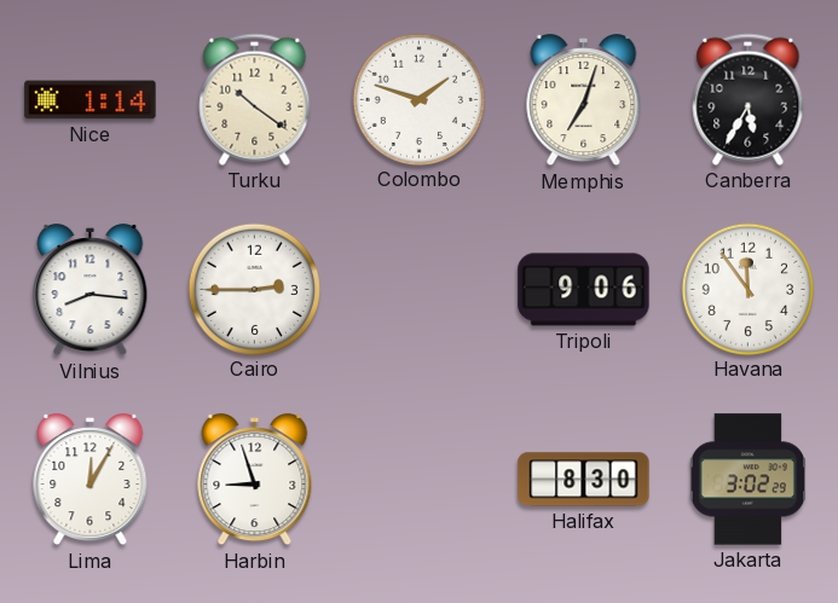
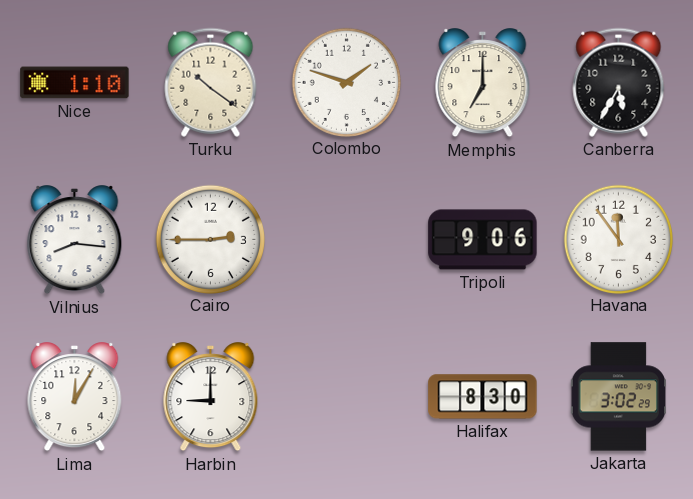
Nice: 1:14 -> 1:10
Memphis: 7:03 -> 7:00
Harbin: 8:57 -> 9:00
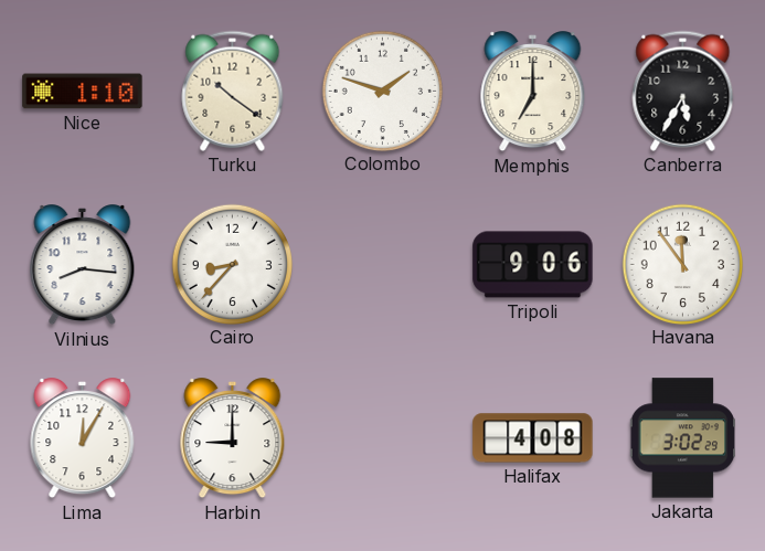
Cairo: 2:45 -> 8:37
Halifax: 8:30 -> 4:08
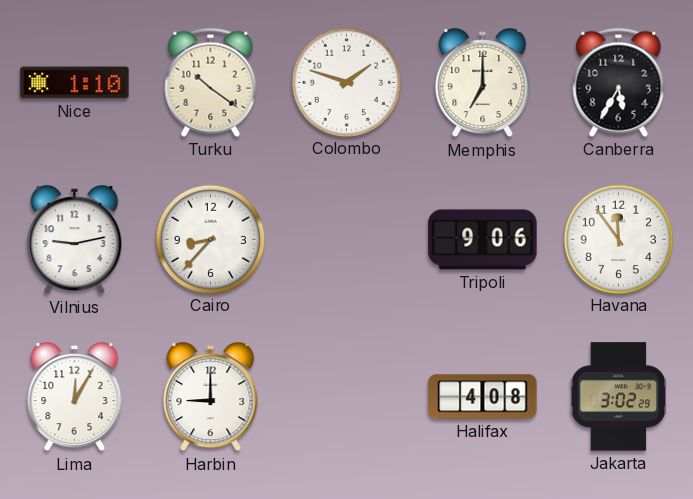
Vilnius: 8:16 -> 9:13
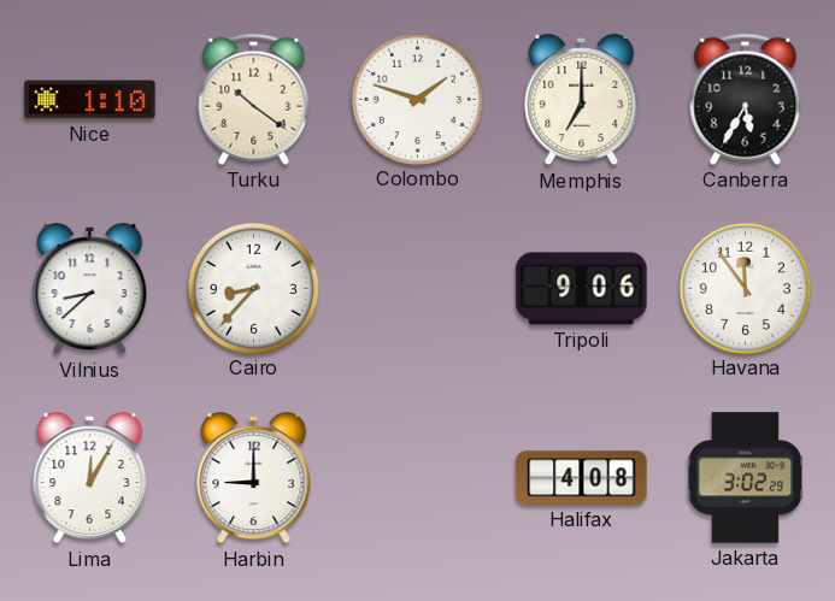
Vilnius: 9:13 -> 8:38
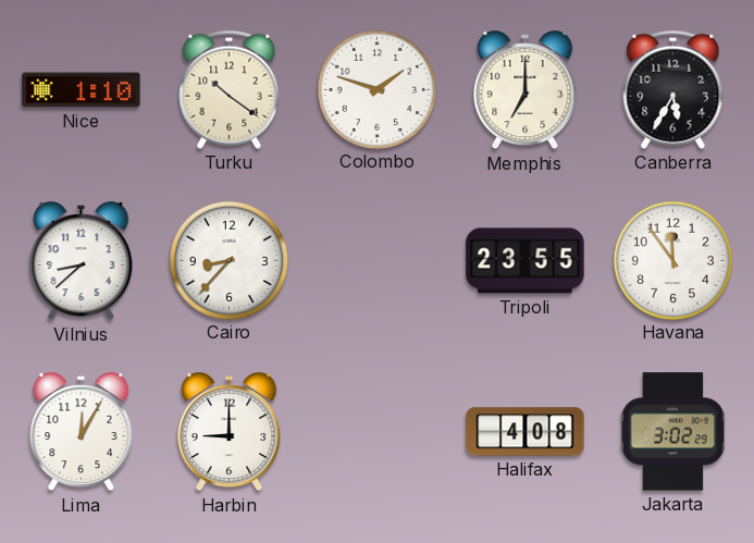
Tripoli: 9:06 -> 23:55
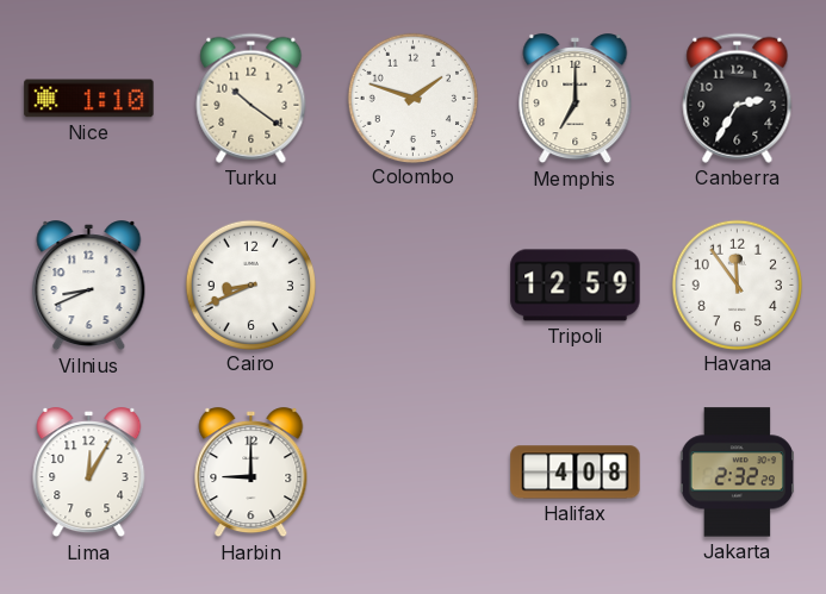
Canberra: 5:35 -> 2:35
Vilnius: 8:38 -> 8:41
Cairo: 8:37 -> 8:41
Tripoli: 23:55 -> 12:59
Jakarta: 3:02 -> 2:32
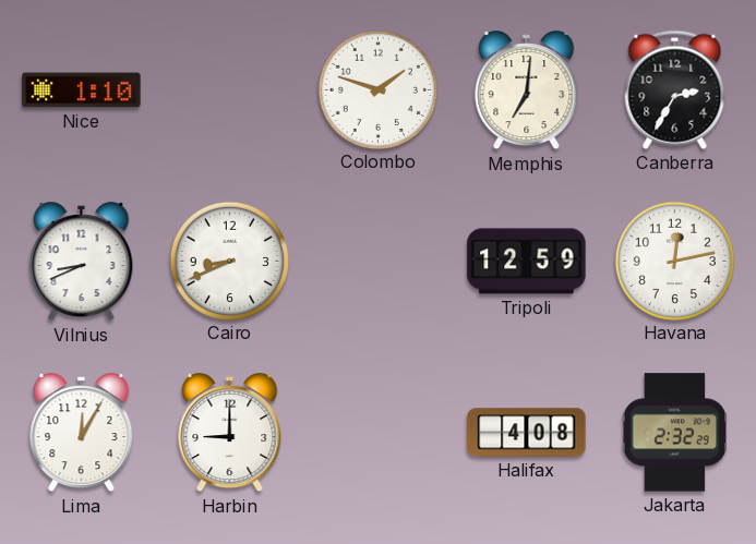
Turku: 10:21 -> none
Memphis: 7:00 -> 7:01
Havana: 11:54 -> 12:13
